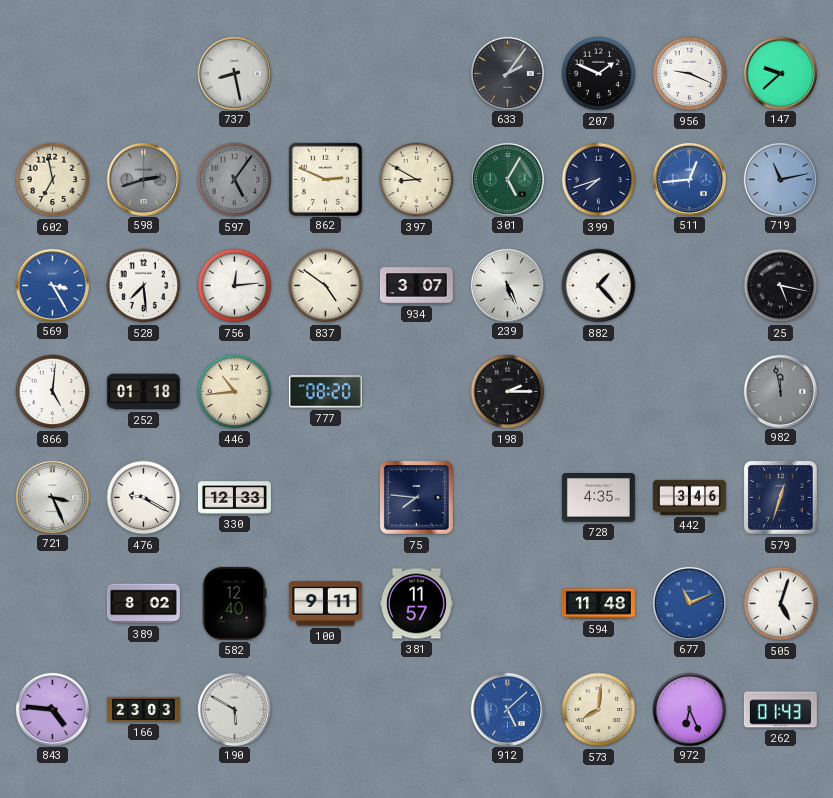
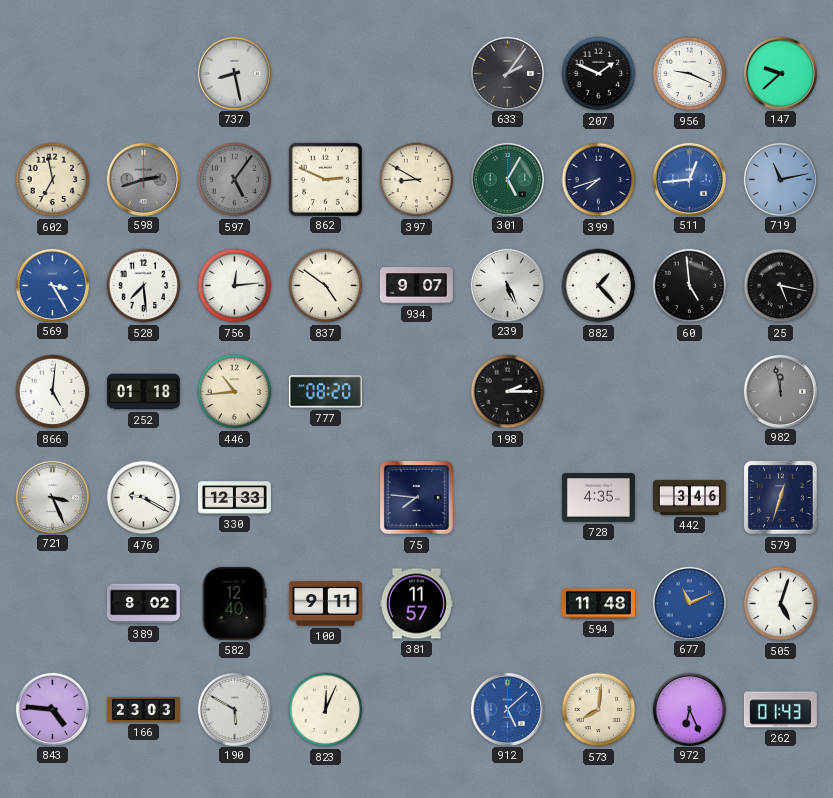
934: 3:07 -> 9:07
60: none -> 4:59
823: none -> 12:04
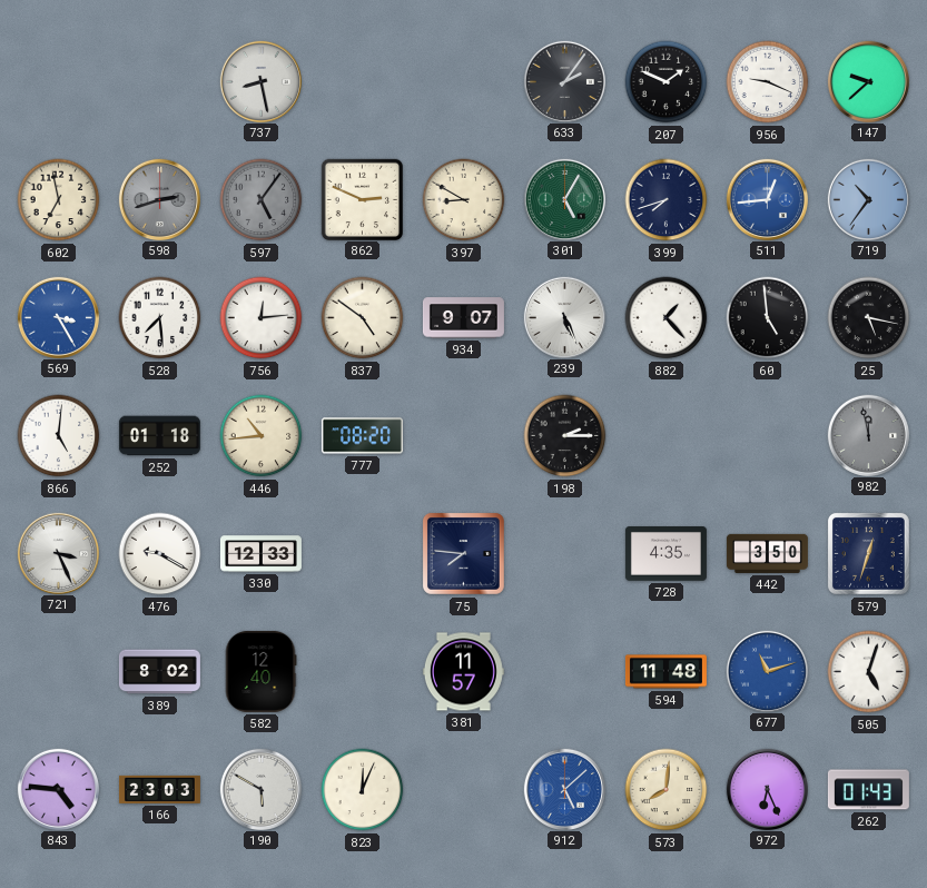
719: 11:13 -> 10:36
442: 3:46 -> 3:50
100: 9:11 -> none
677: 11:11 -> 11:12
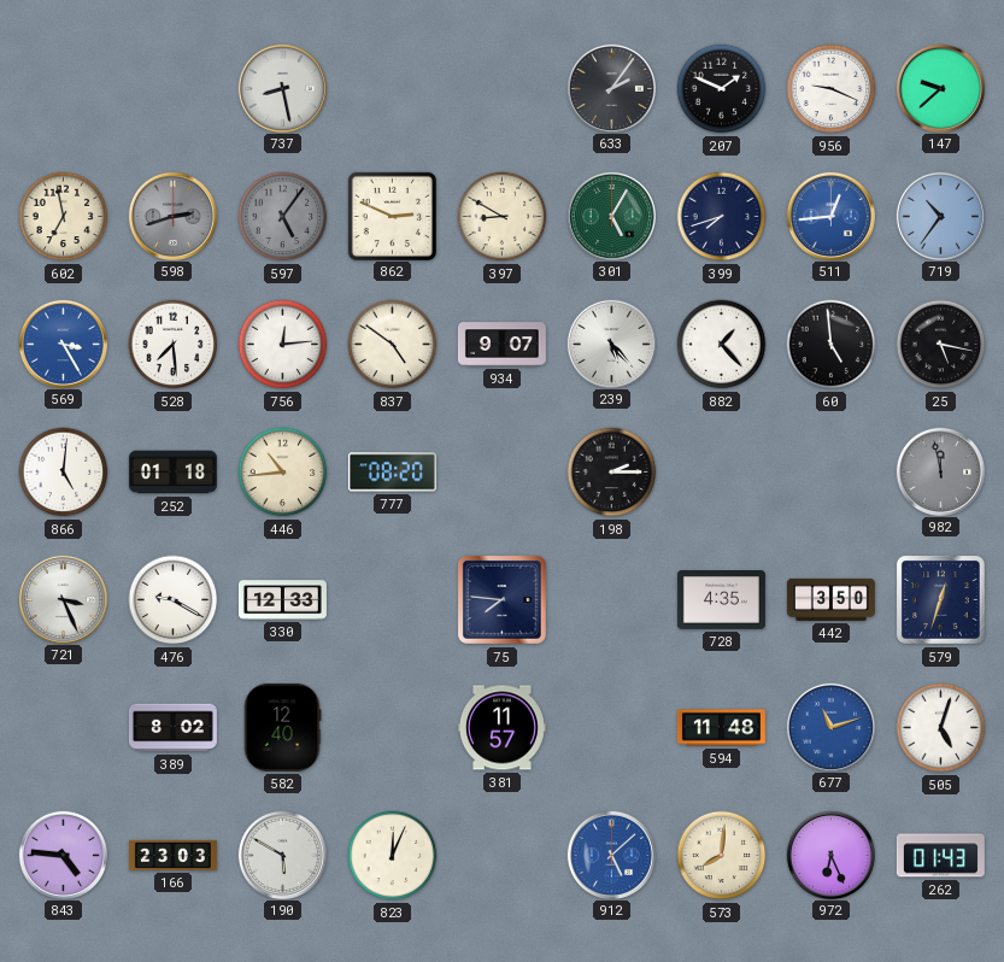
239: 5:26 -> 5:23
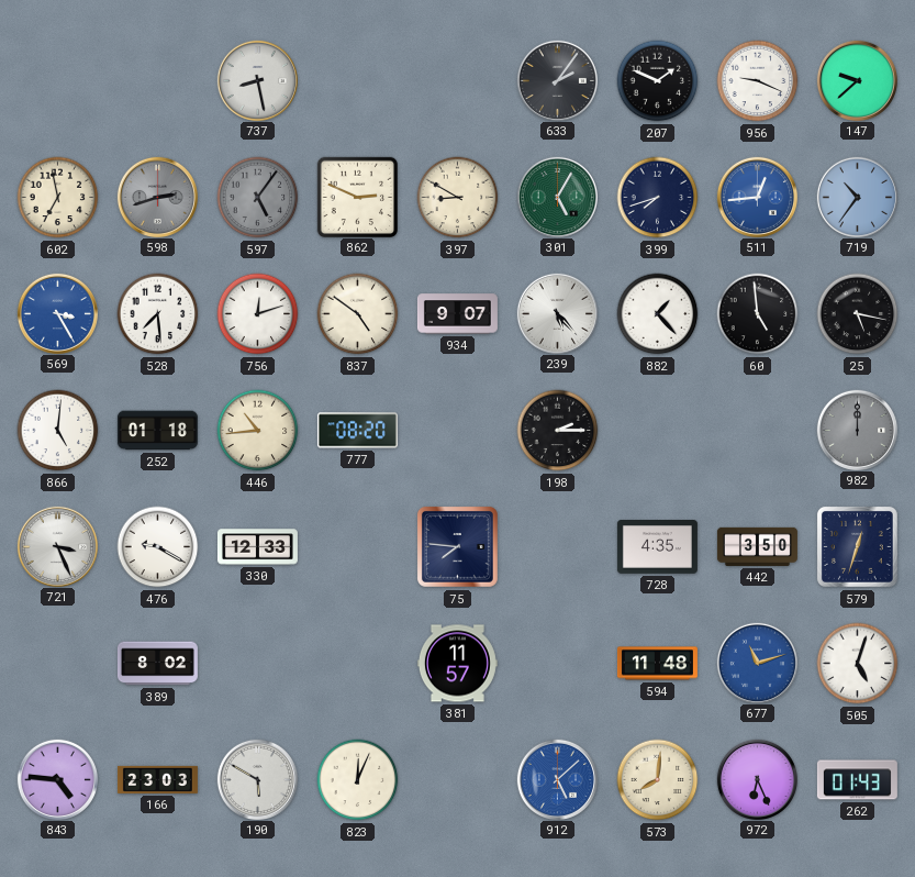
756: 12:14 -> 12:12
982: 11:58 -> 12:00
582: 12:40 -> none
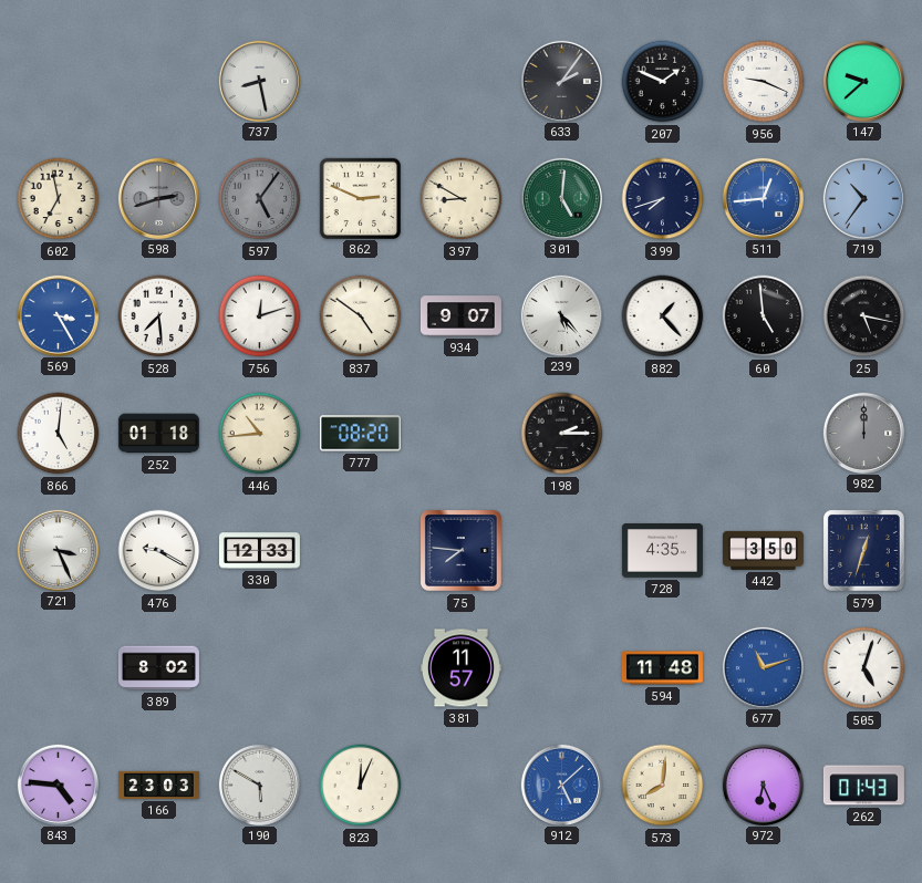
301: 5:05 -> 5:01
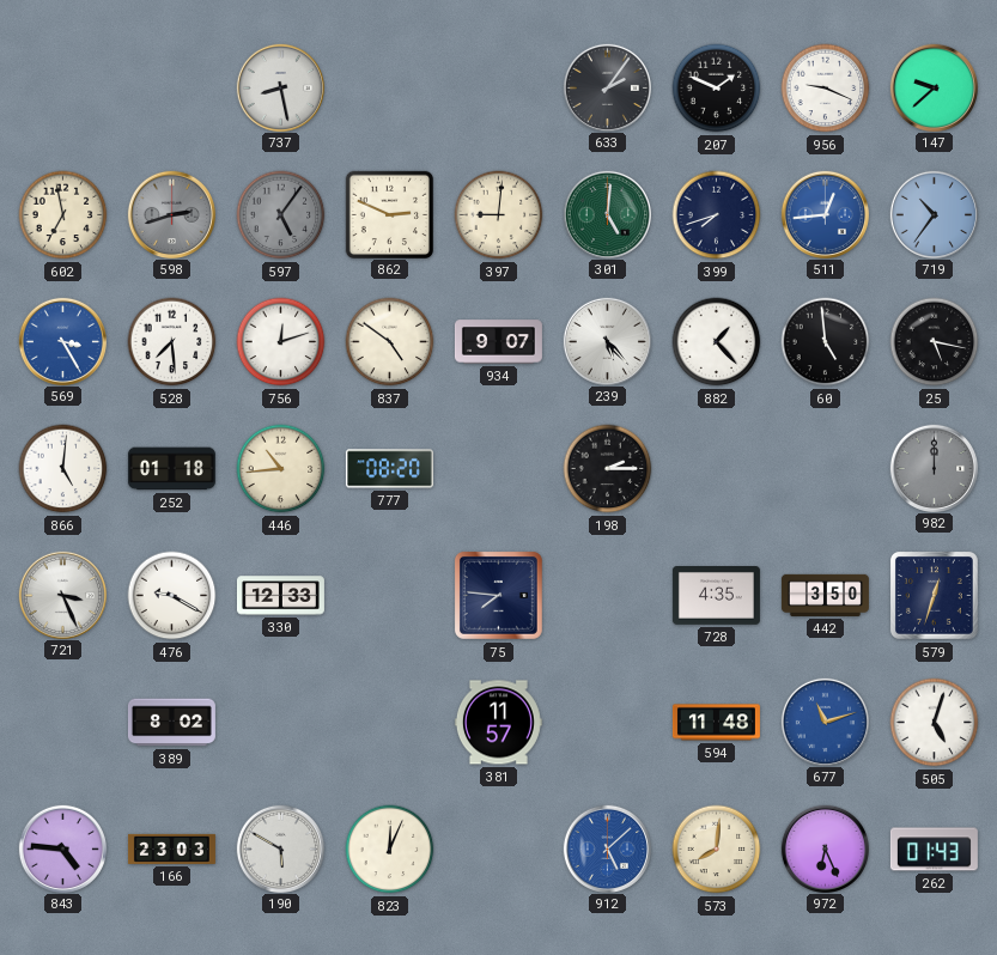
397: 8:50 -> 9:01
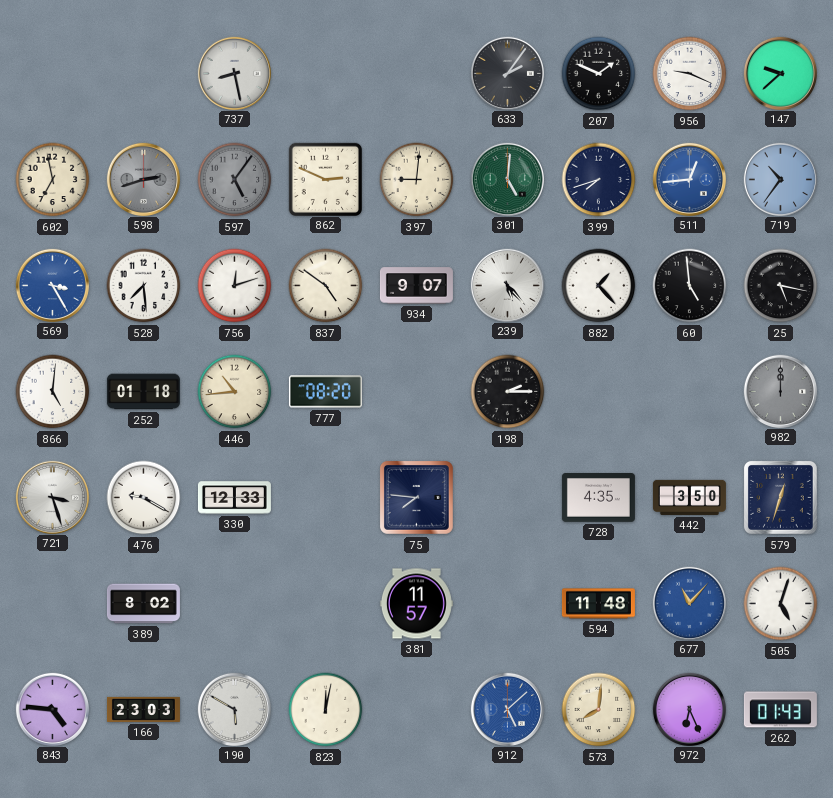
721: 3:26 -> 3:27
677: 11:12 -> 11:07
823: 12:04 -> 12:02
